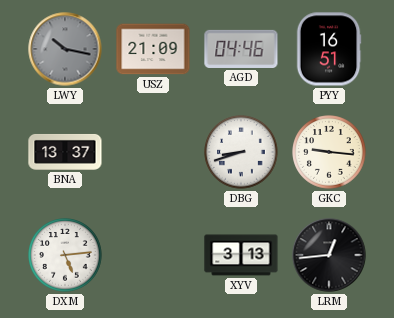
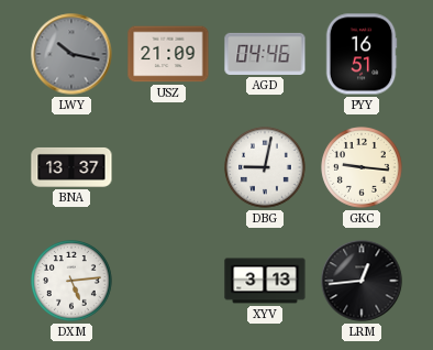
DBG: 8:42 -> 9:02
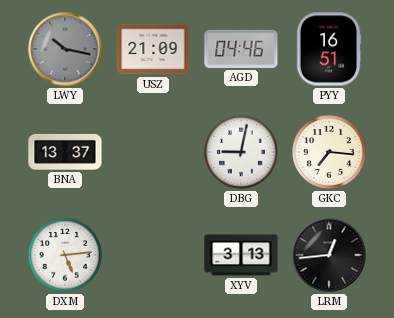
GKC: 9:16 -> 7:16
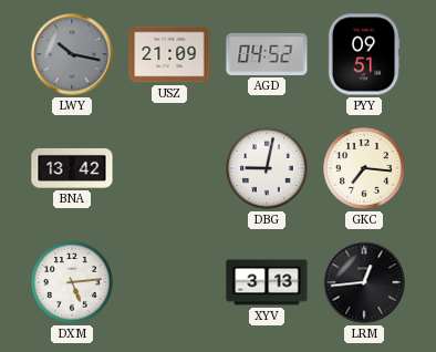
AGD: 04:46 -> 04:52
PYY: 16:51 -> 09:51
BNA: 13:37 -> 13:42
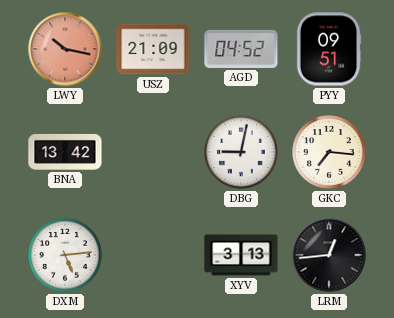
LWY dial: grey -> salmon
